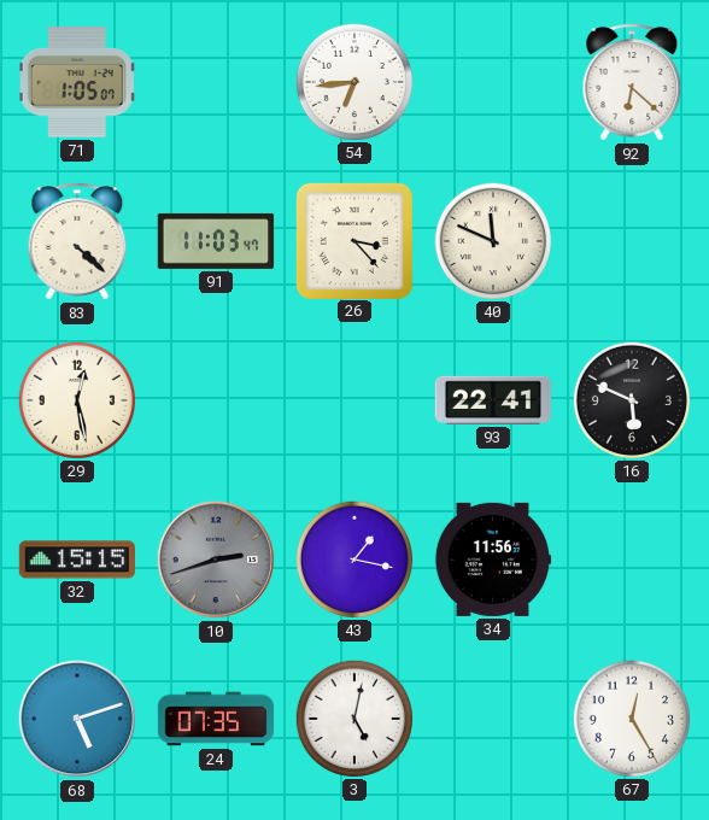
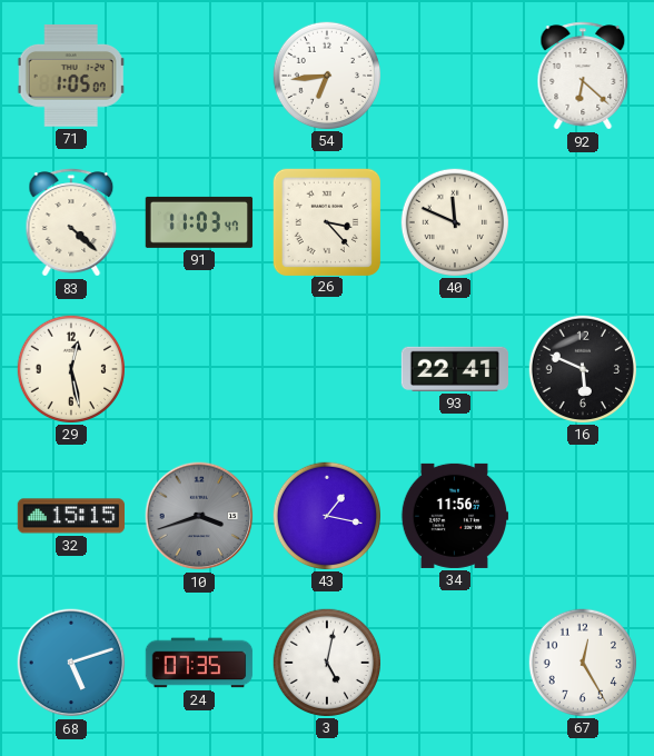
10: 2:42 -> 3:42
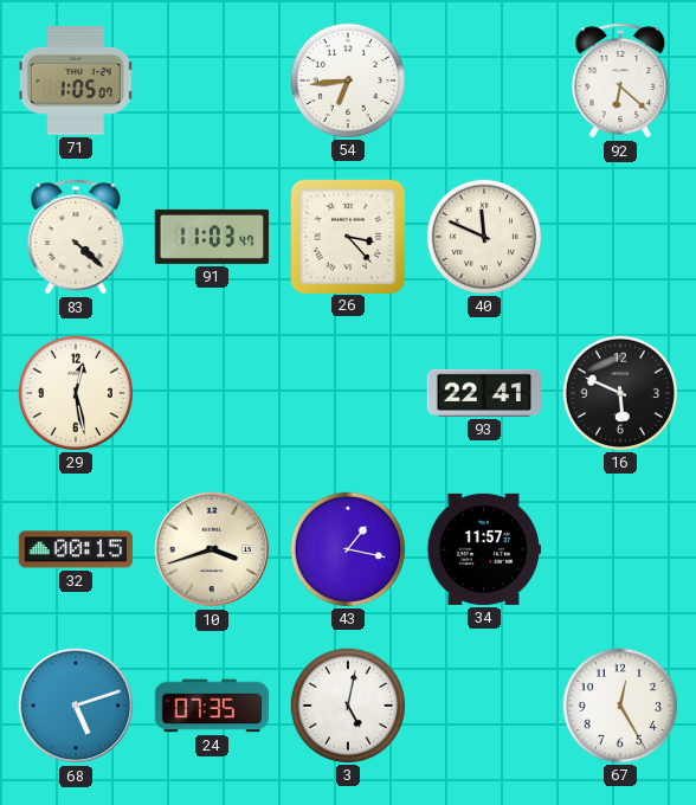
32: 15:15 -> 00:15
10 dial: grey -> cream
34: 11:56 -> 11:57
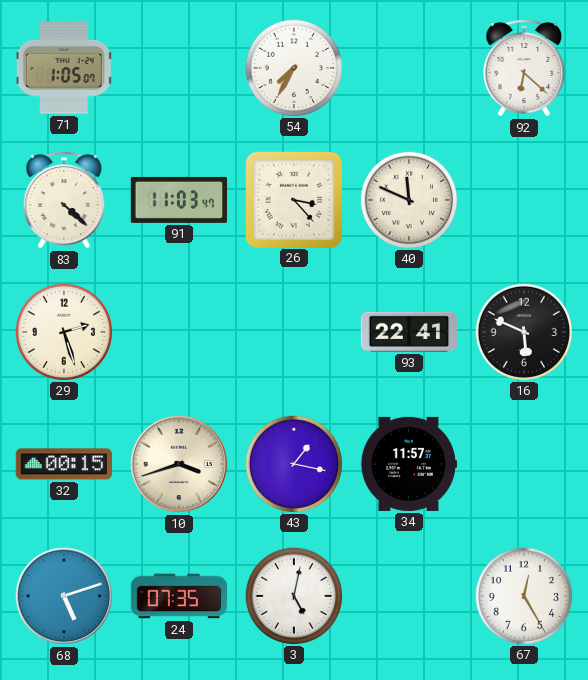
54: 6:44 -> 7:35
29: 12:28 -> 2:27
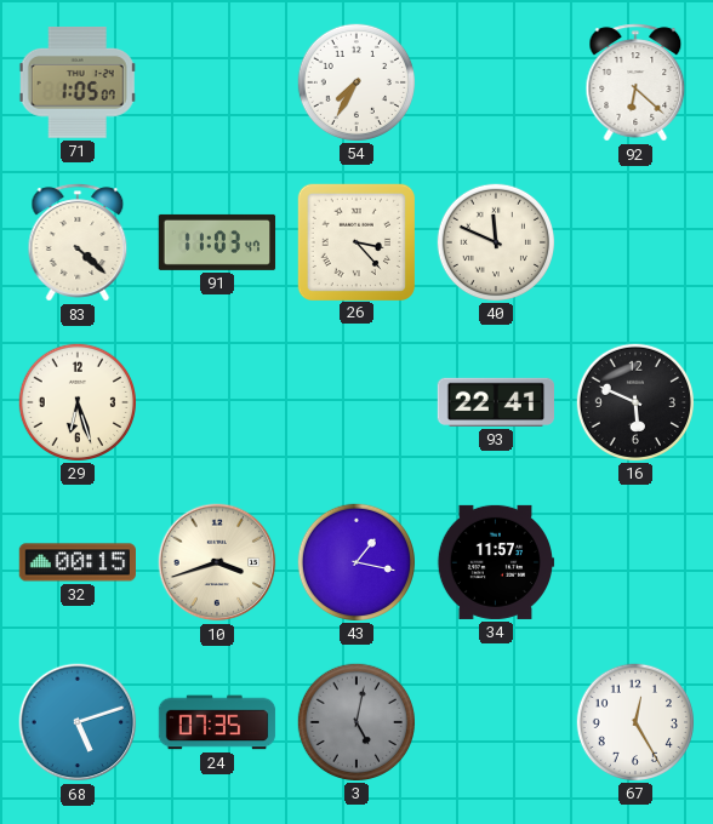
29: 2:27 -> 6:27
3 dial: white -> grey
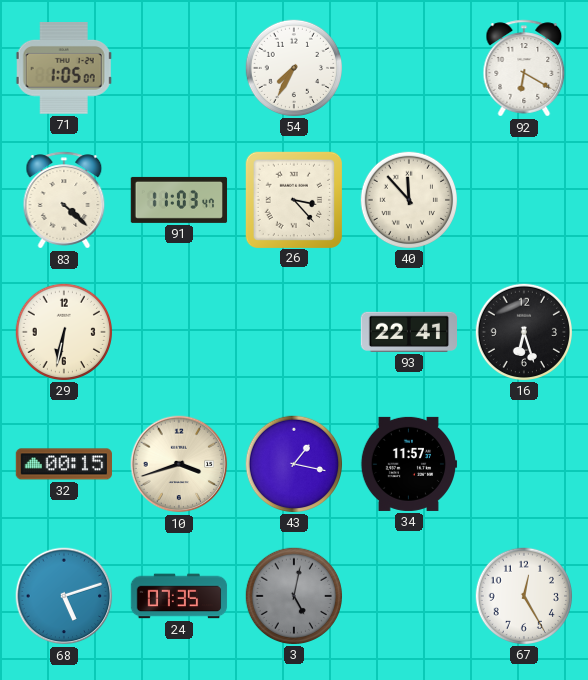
92: 6:22 -> 6:20
40: 11:49 -> 11:53
29: 6:27 -> 6:32
16: 5:49 -> 6:27
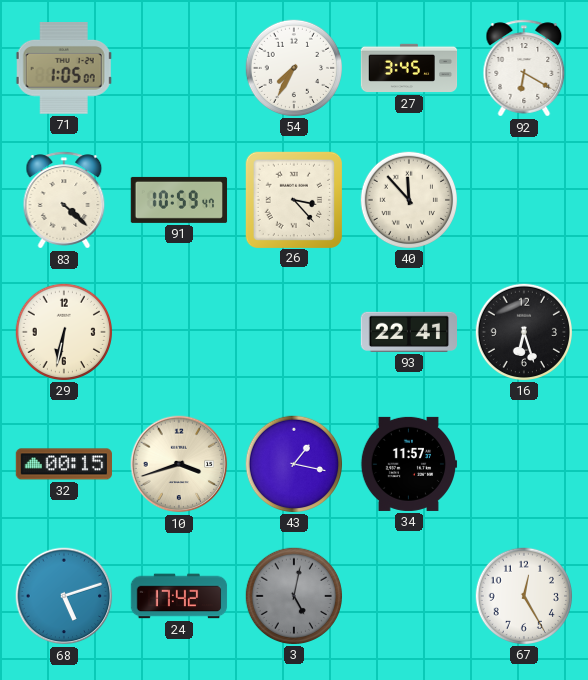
27: none -> 3:45
91: 11:03 -> 10:59
24: 07:35 -> 17:42
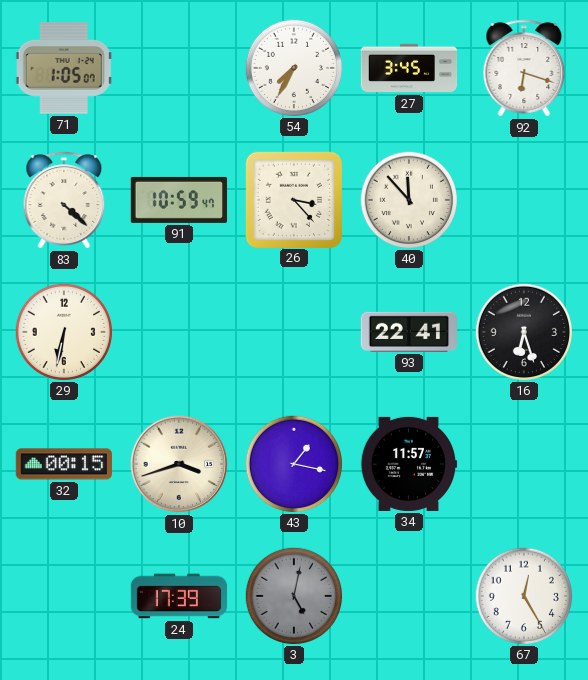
92: 6:20 -> 6:18
68: 5:12 -> none
24: 17:42 -> 17:39
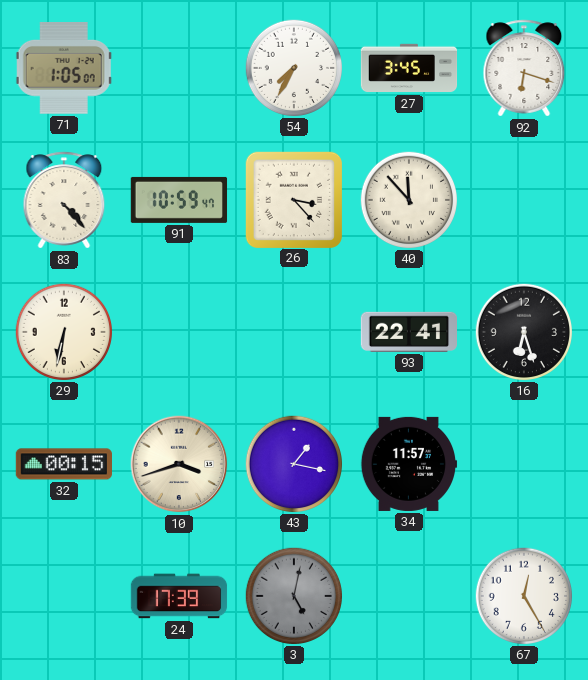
83: 4:22 -> 4:23
